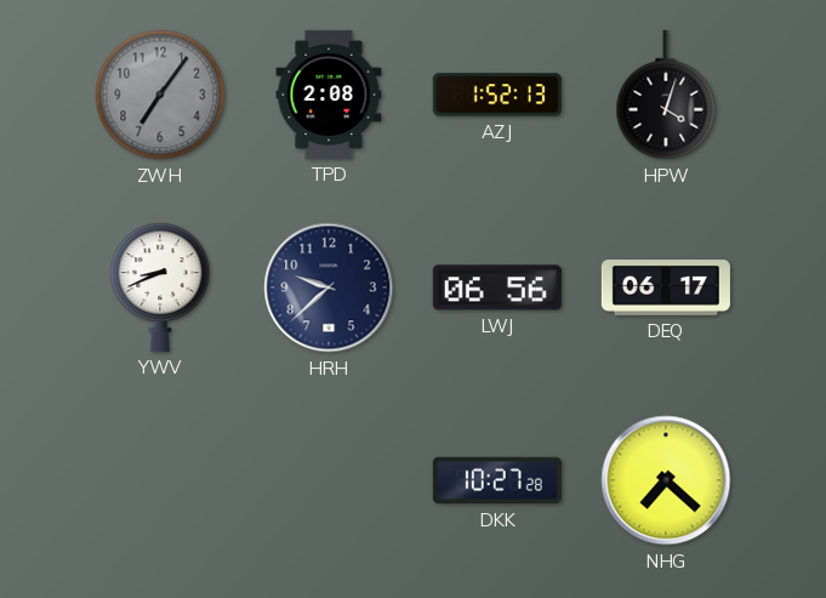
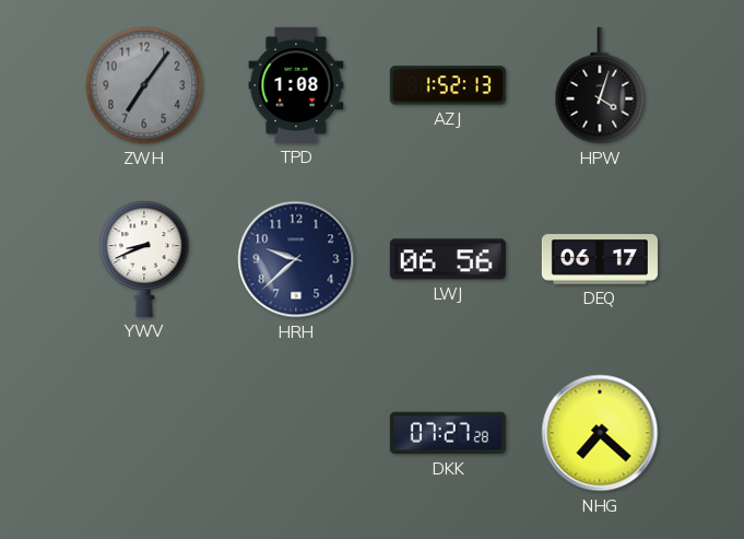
TPD: 2:08 -> 1:08
DKK: 10:27 -> 07:27
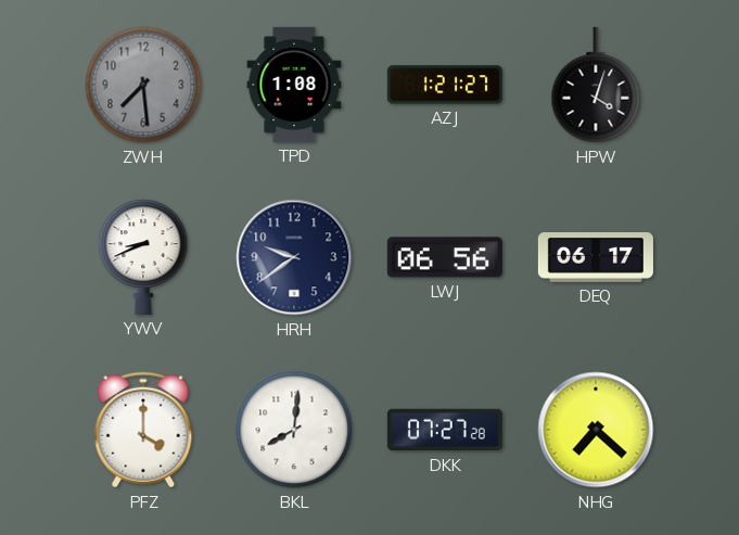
ZWH: 7:06 -> 7:29
AZJ: 1:52 -> 1:21
HRH: 9:38 -> 9:39
PFZ: none -> 4:00
BKL: none -> 8:01
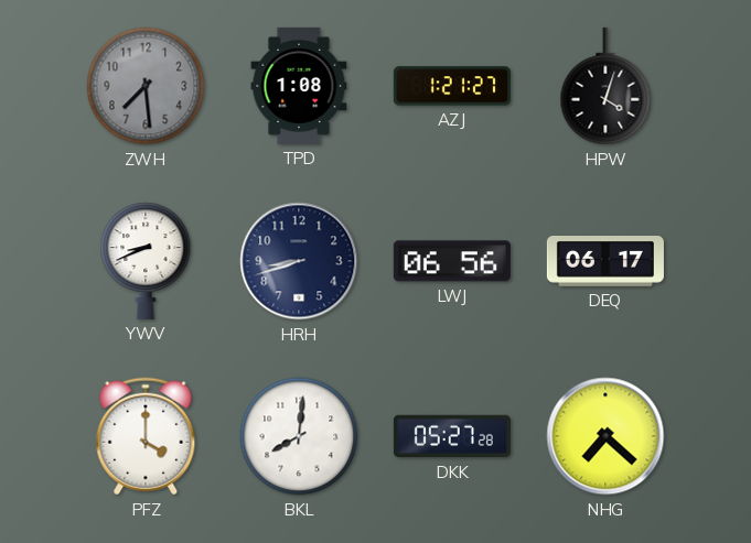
HRH: 9:39 -> 8:42
DKK: 07:27 -> 05:27
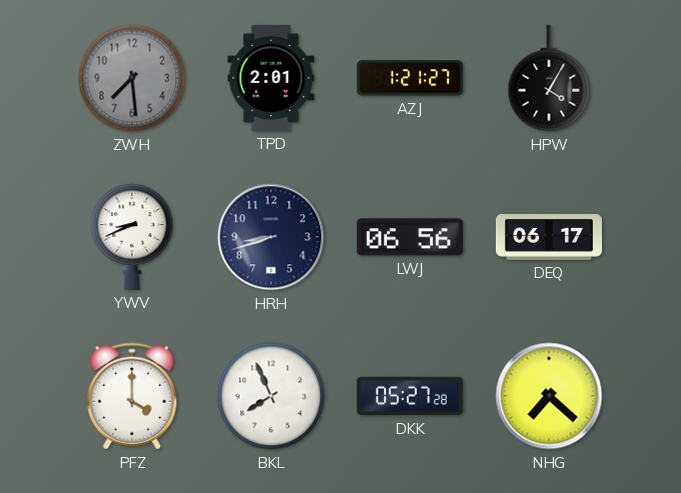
TPD: 1:08 -> 2:01
HPW: 4:03 -> 4:05
BKL: 8:01 -> 7:56
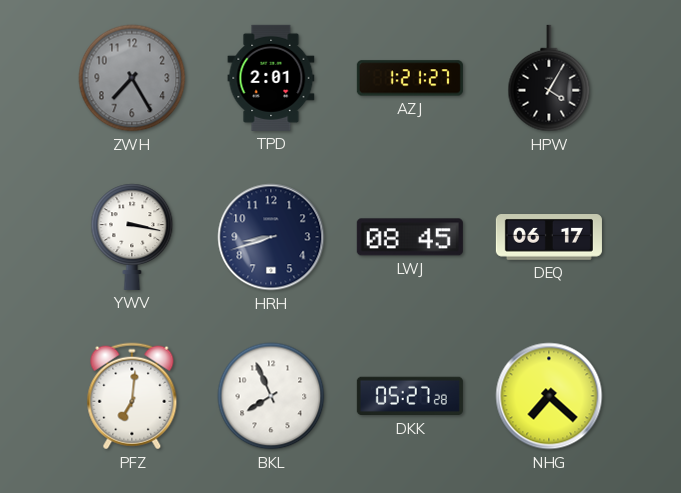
ZWH: 7:29 -> 7:25
YWV: 8:41 -> 3:17
LWJ: 06:56 -> 08:45
PFZ: 4:00 -> 7:01
